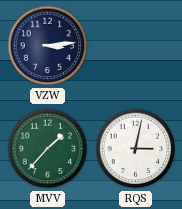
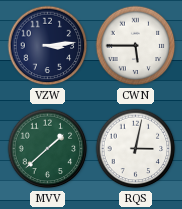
CWN: none -> 5:45
MVV: 1:37 -> 1:38
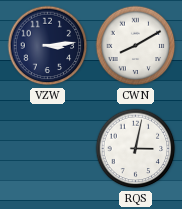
CWN: 5:45 -> 8:10
MVV: 1:38 -> none
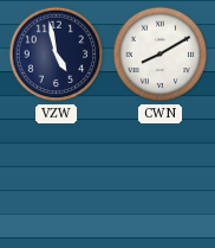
VZW: 3:14 -> 4:58
RQS: 3:02 -> none
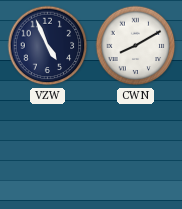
VZW: 4:58 -> 4:56
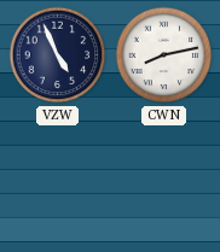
CWN: 8:10 -> 8:13
